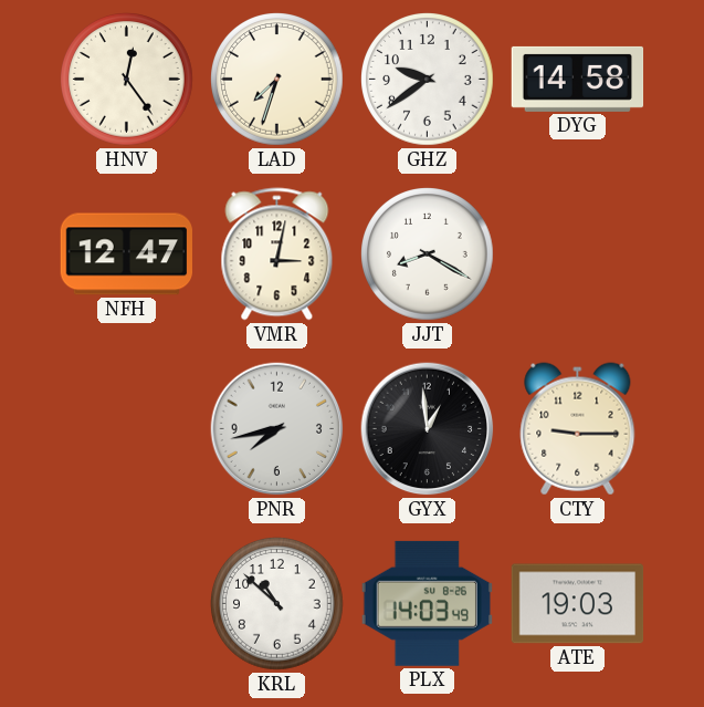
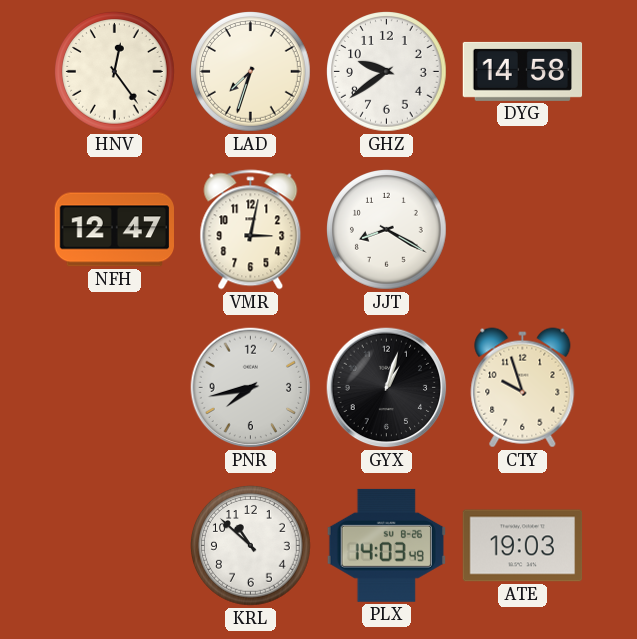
GYX: 12:59 -> 1:03
CTY: 9:15 -> 9:57
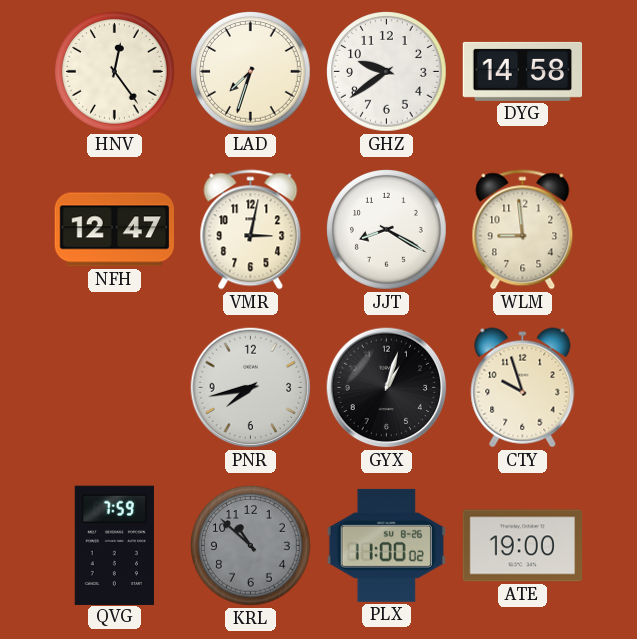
WLM: none -> 8:59
QVG: none -> 7:59
KRL dial: white -> grey
PLX: 14:03 -> 11:00
ATE: 19:03 -> 19:00
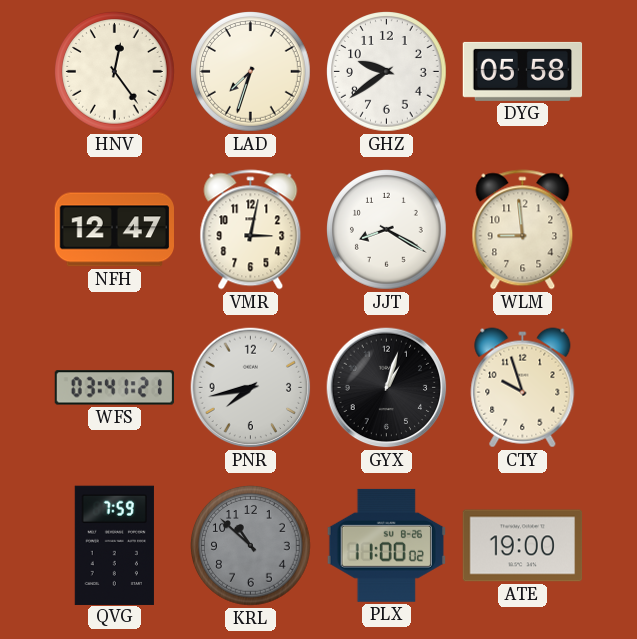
DYG: 14:58 -> 05:58
WFS: none -> 03:41
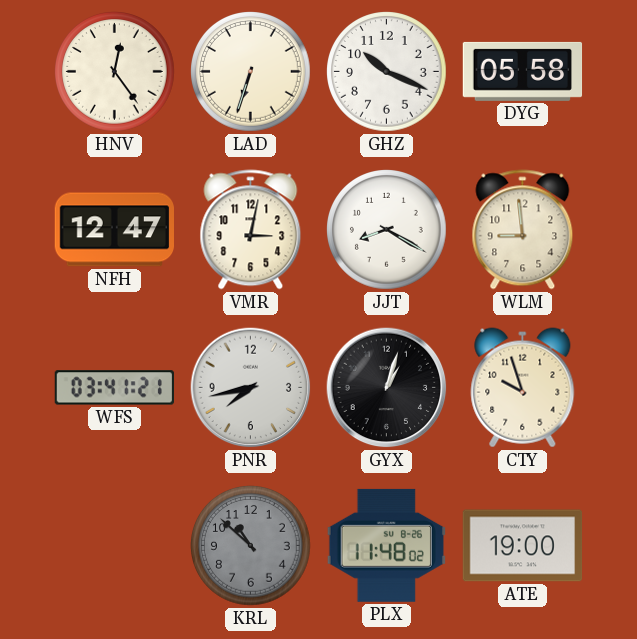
LAD: 7:33 -> 6:33
GHZ: 9:39 -> 10:19
QVG: 7:59 -> none
PLX: 11:00 -> 11:48
